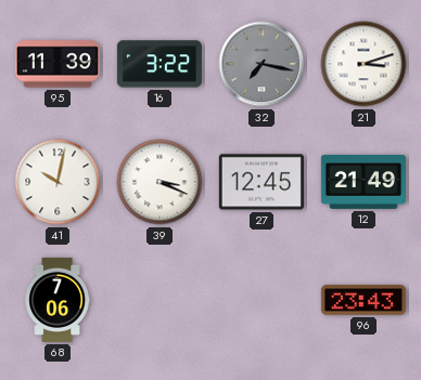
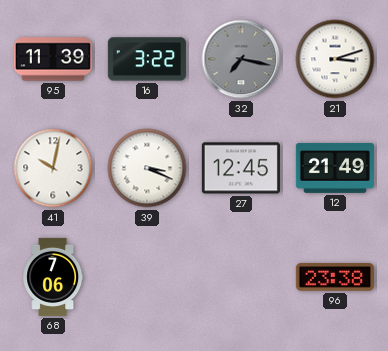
96: 23:43 -> 23:38
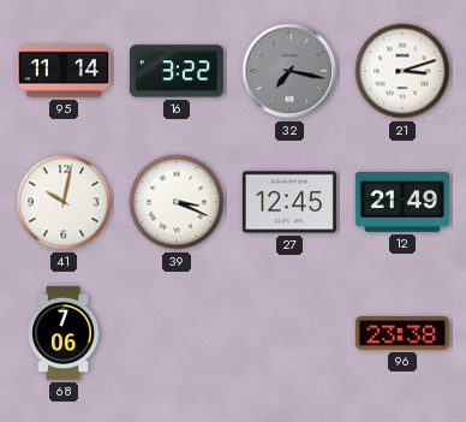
95: 11:39 -> 11:14
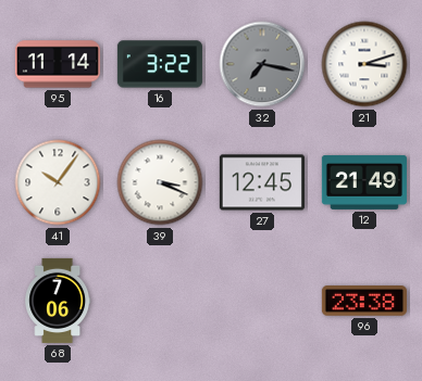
41: 10:02 -> 10:06
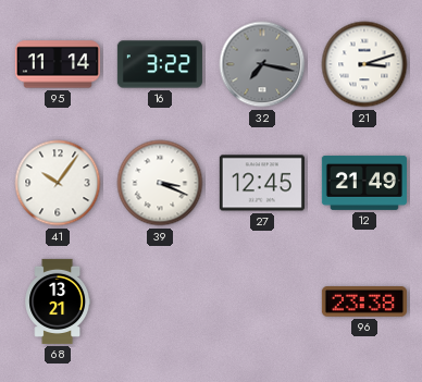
68: 7:06 -> 13:21
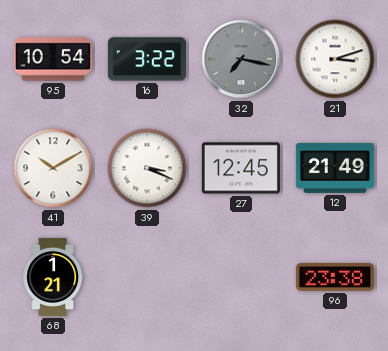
95: 11:14 -> 10:54
41: 10:06 -> 10:10
68: 13:21 -> 1:21
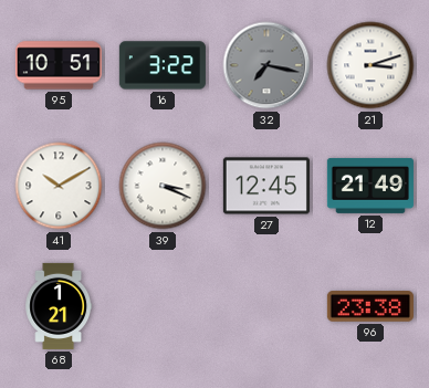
95: 10:54 -> 10:51
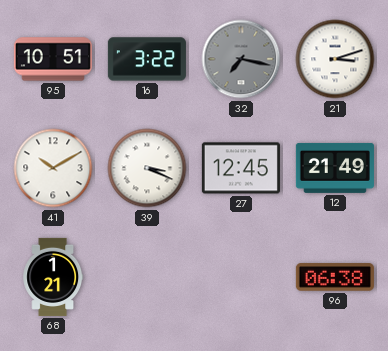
96: 23:38 -> 06:38
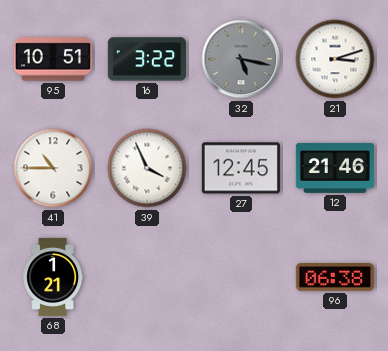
32: 7:17 -> 5:17
41: 10:10 -> 10:45
39: 3:19 -> 3:56
12: 21:49 -> 21:46
